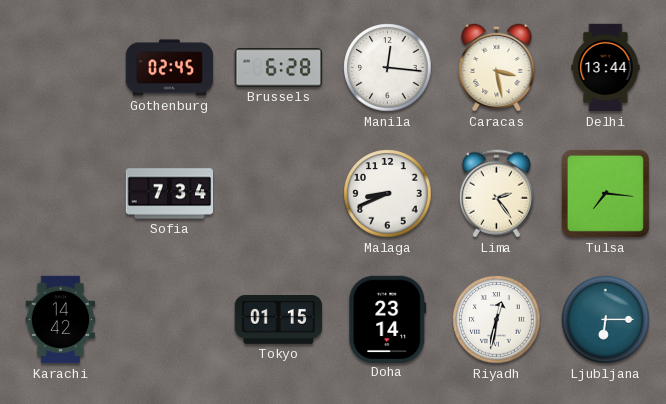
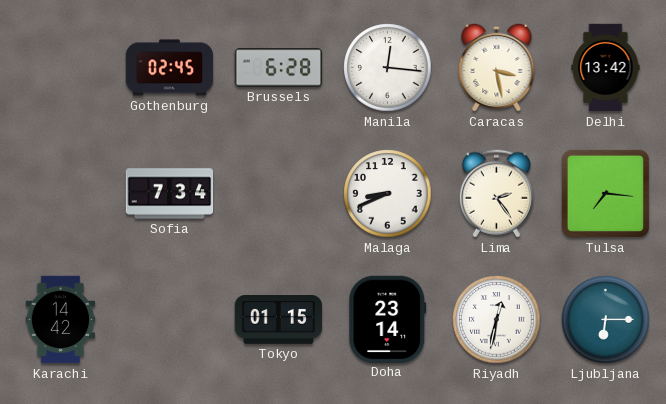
Delhi: 13:44 -> 13:42
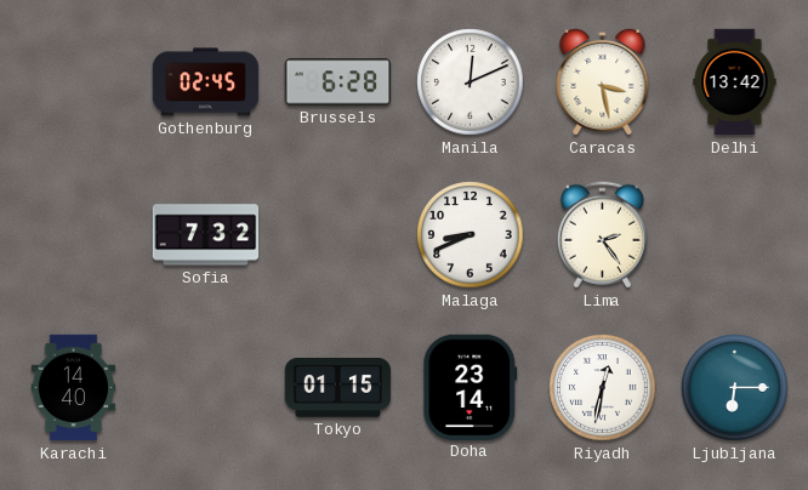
Manila: 12:16 -> 12:11
Sofia: 7:34 -> 7:32
Tulsa: 7:16 -> none
Karachi: 14:42 -> 14:40
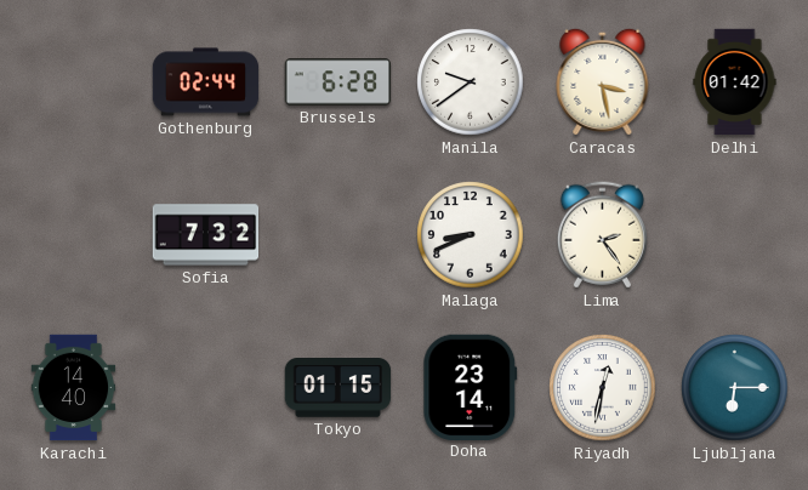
Gothenburg: 02:45 -> 02:44
Manila: 12:11 -> 9:39
Delhi: 13:42 -> 01:42
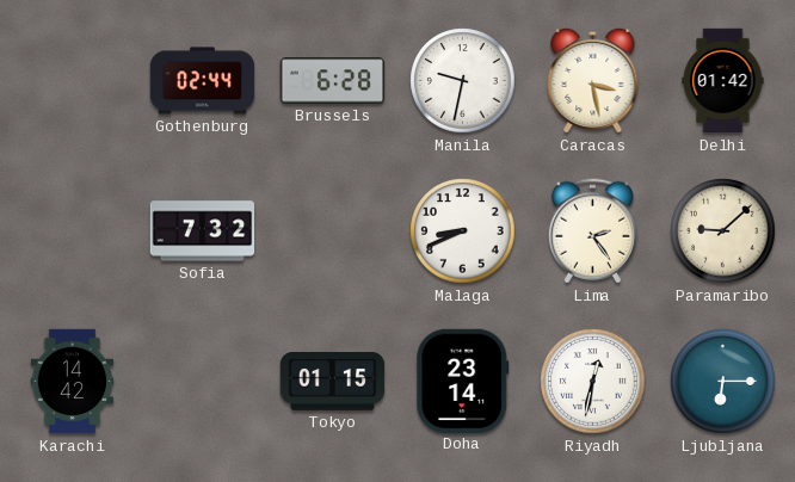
Manila: 9:39 -> 9:32
Paramaribo: none -> 9:08
Karachi: 14:40 -> 14:42
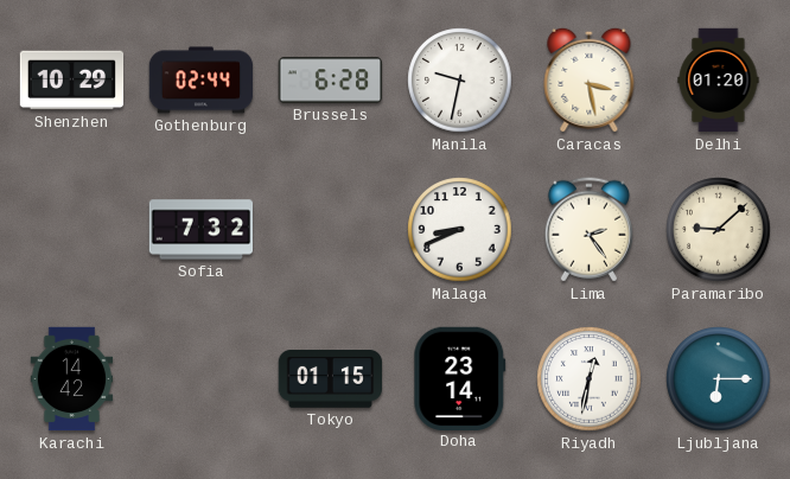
Shenzhen: none -> 10:29
Delhi: 01:42 -> 01:20
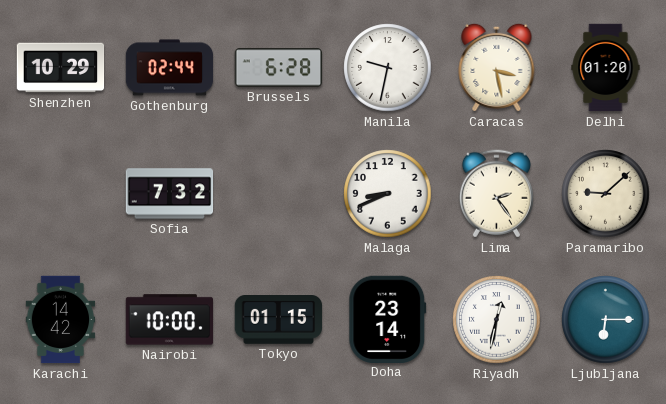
Nairobi: none -> 10:00
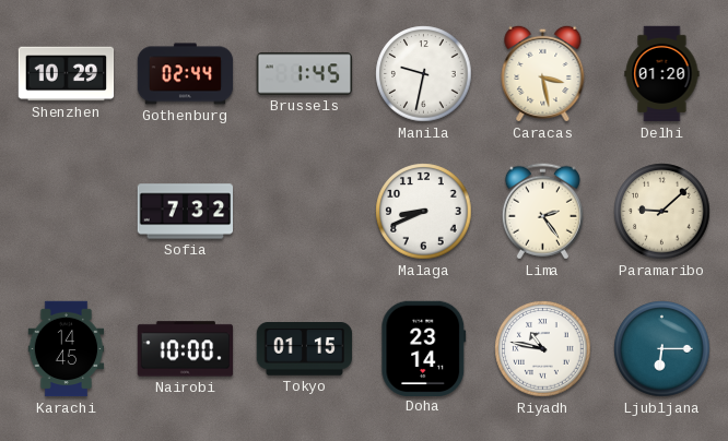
Brussels: 6:28 -> 1:45
Karachi: 14:42 -> 14:45
Riyadh: 12:32 -> 10:47
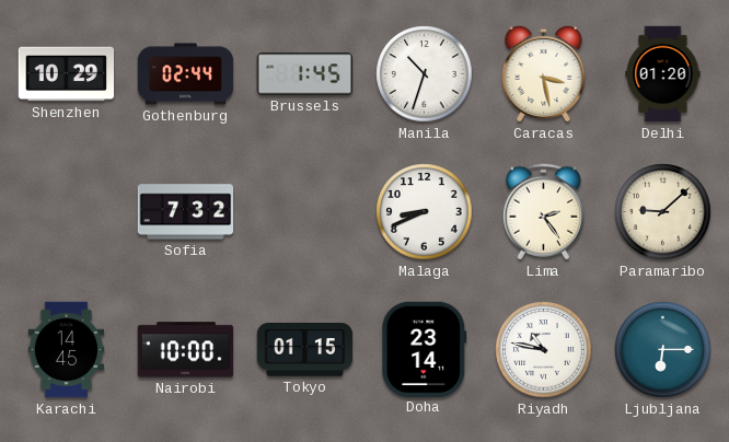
Manila: 9:32 -> 10:33
